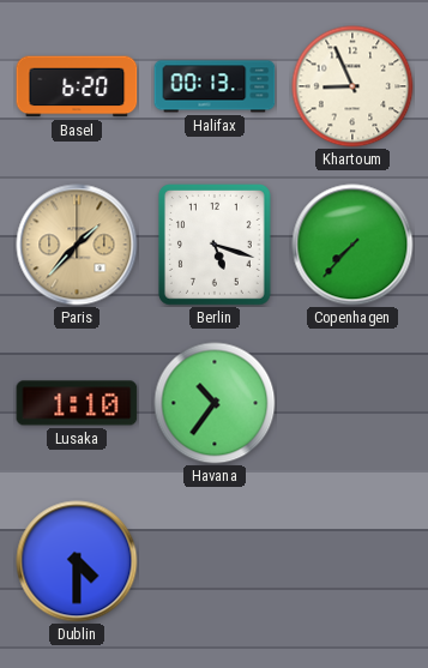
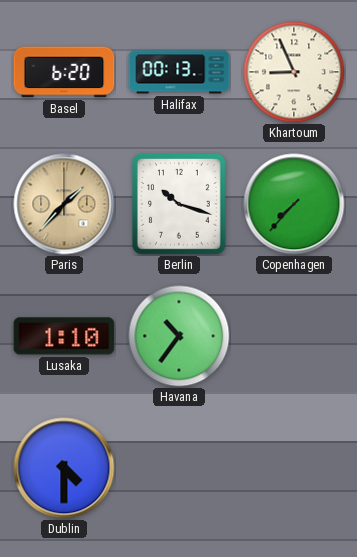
Berlin: 5:18 -> 10:18
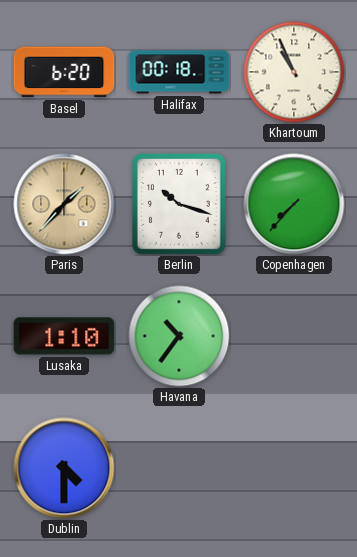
Halifax: 00:13 -> 00:18
Khartoum: 8:56 -> 10:56
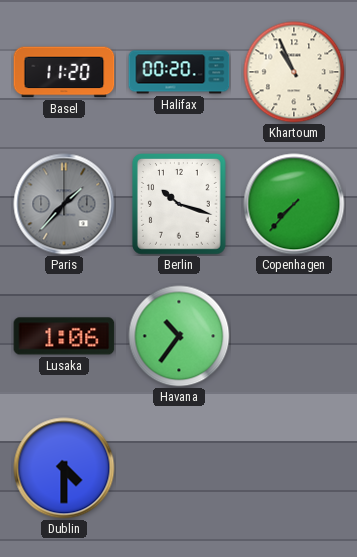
Basel: 6:20 -> 11:20
Halifax: 00:18 -> 00:20
Paris dial: champagne -> grey
Lusaka: 1:10 -> 1:06
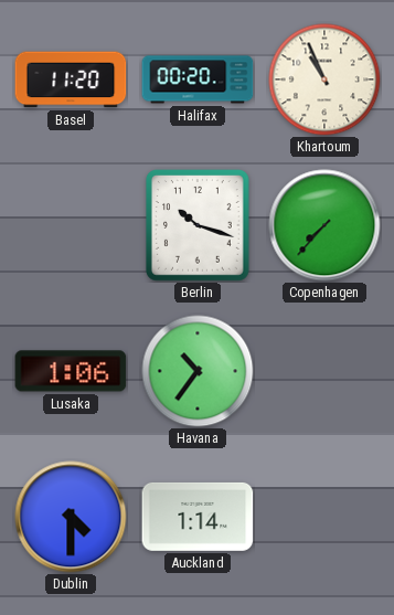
Paris: 1:37 -> none
Auckland: none -> 1:14
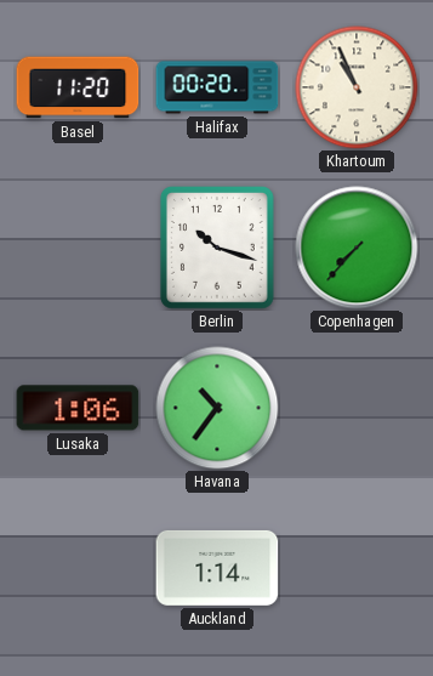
Dublin: 4:30 -> none
